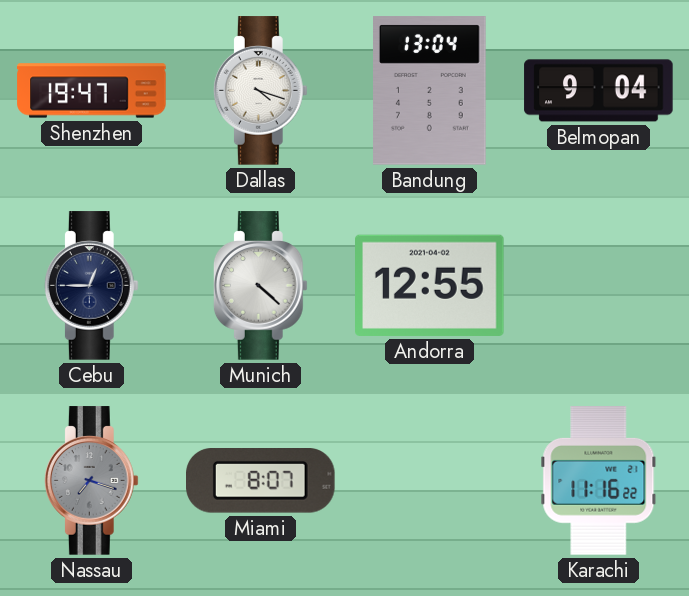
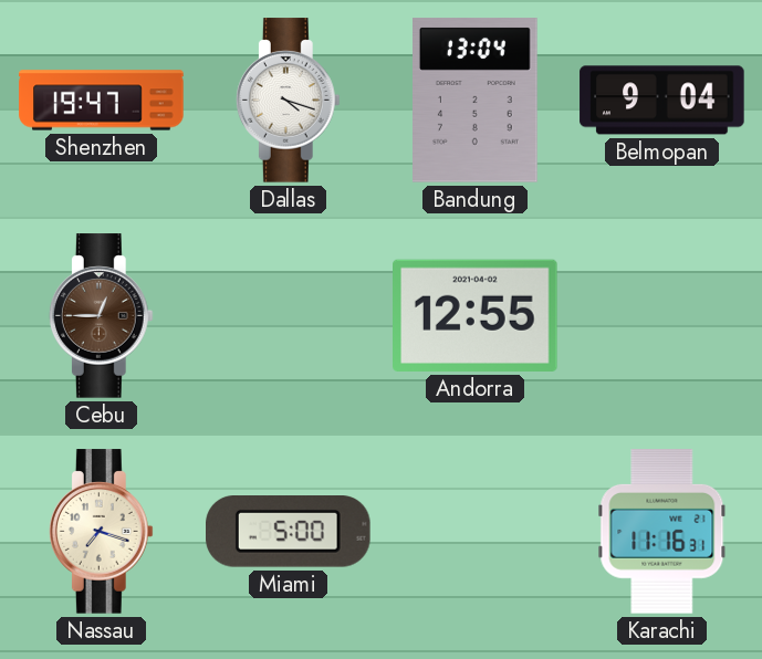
Cebu dial: navy -> brown
Munich: 4:22 -> none
Nassau dial: grey -> cream
Miami: 8:07 -> 5:00
Karachi: 11:16:22 -> 11:16:31
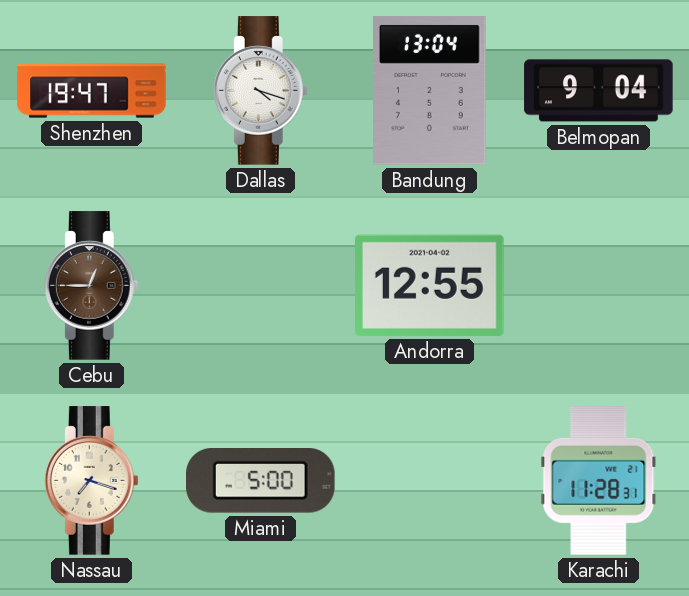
Karachi: 11:16 -> 11:28
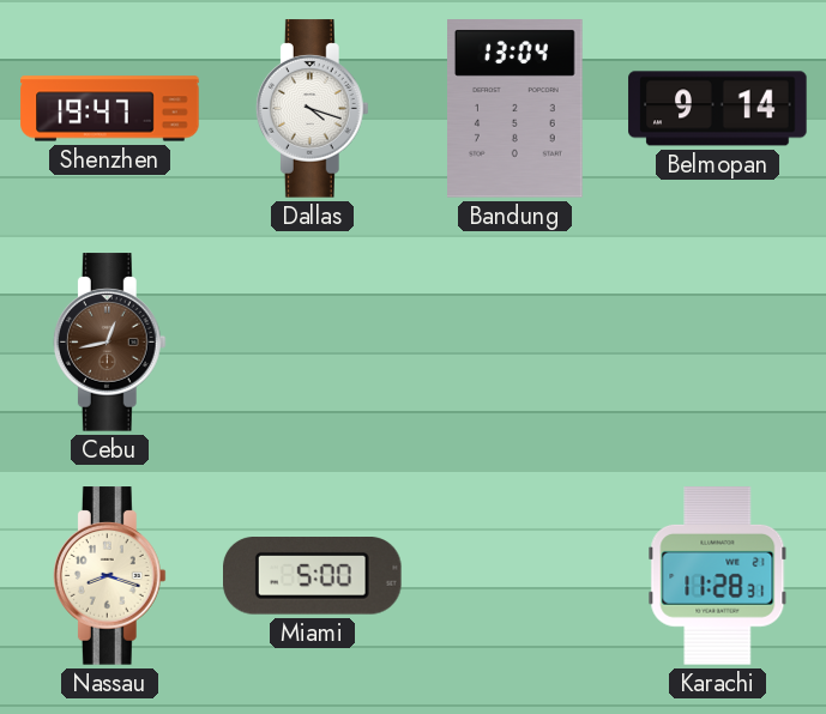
Belmopan: 9:04 -> 9:14
Cebu: 12:45 -> 12:43
Andorra: 12:55 -> none
Nassau: 7:18 -> 8:18
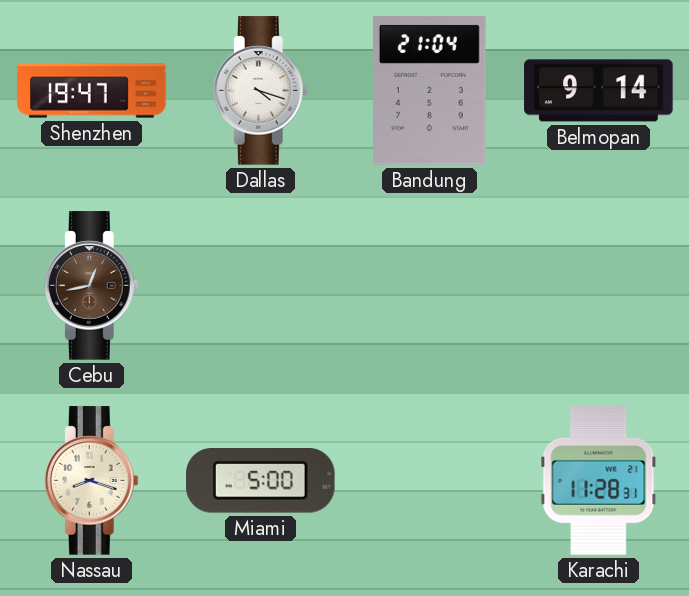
Bandung: 13:04 -> 21:04
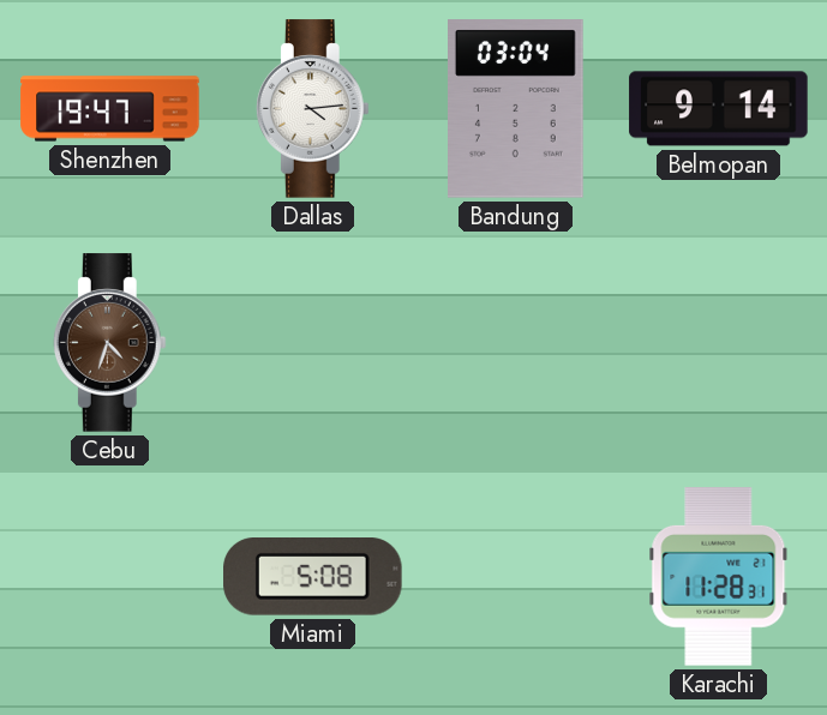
Dallas: 4:18 -> 4:14
Bandung: 21:04 -> 03:04
Cebu: 12:43 -> 4:33
Nassau: 8:18 -> none
Miami: 5:00 -> 5:08
